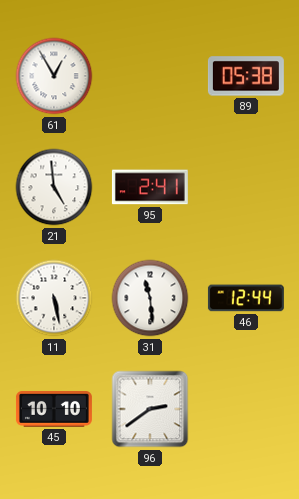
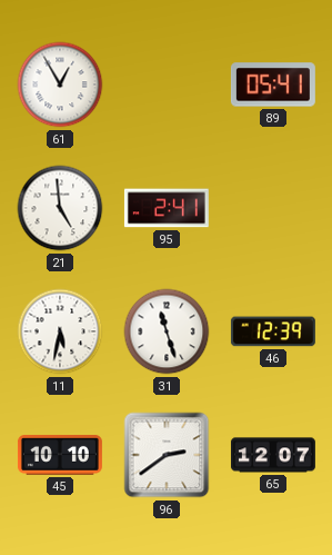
89: 05:38 -> 05:41
11: 5:28 -> 5:32
31: 11:29 -> 11:27
46: 12:44 -> 12:39
65: none -> 12:07
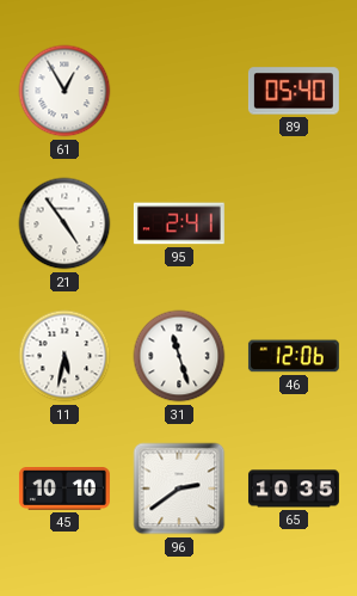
89: 05:41 -> 05:40
21: 4:59 -> 4:54
46: 12:39 -> 12:06
65: 12:07 -> 10:35
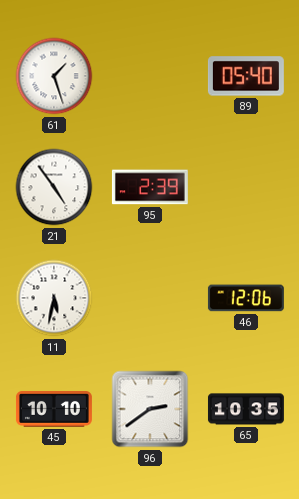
61: 12:55 -> 1:27
95: 2:41 -> 2:39
31: 11:27 -> none
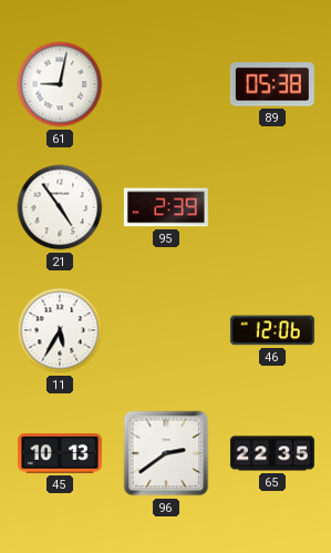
61: 1:27 -> 9:02
89: 05:40 -> 05:38
11: 5:32 -> 5:35
45: 10:10 -> 10:13
65: 10:35 -> 22:35
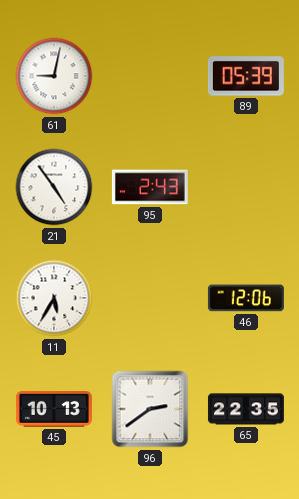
89: 05:38 -> 05:39
95: 2:39 -> 2:43
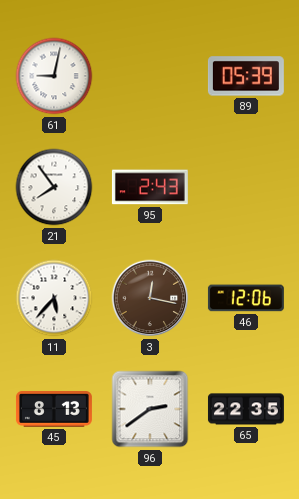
21: 4:54 -> 7:54
11: 5:35 -> 5:37
3: none -> 12:17
45: 10:13 -> 8:13
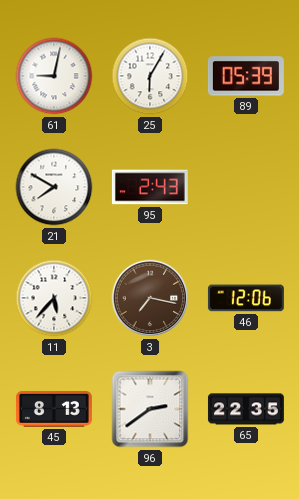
25: none -> 6:05
21: 7:54 -> 7:50
3: 12:17 -> 7:17
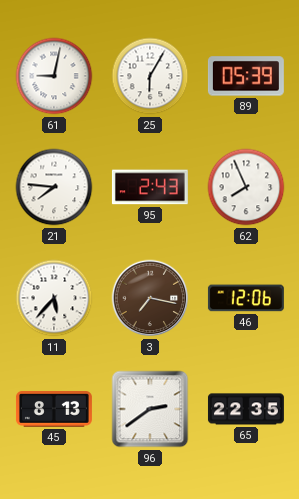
21: 7:50 -> 7:46
62: none -> 7:56
